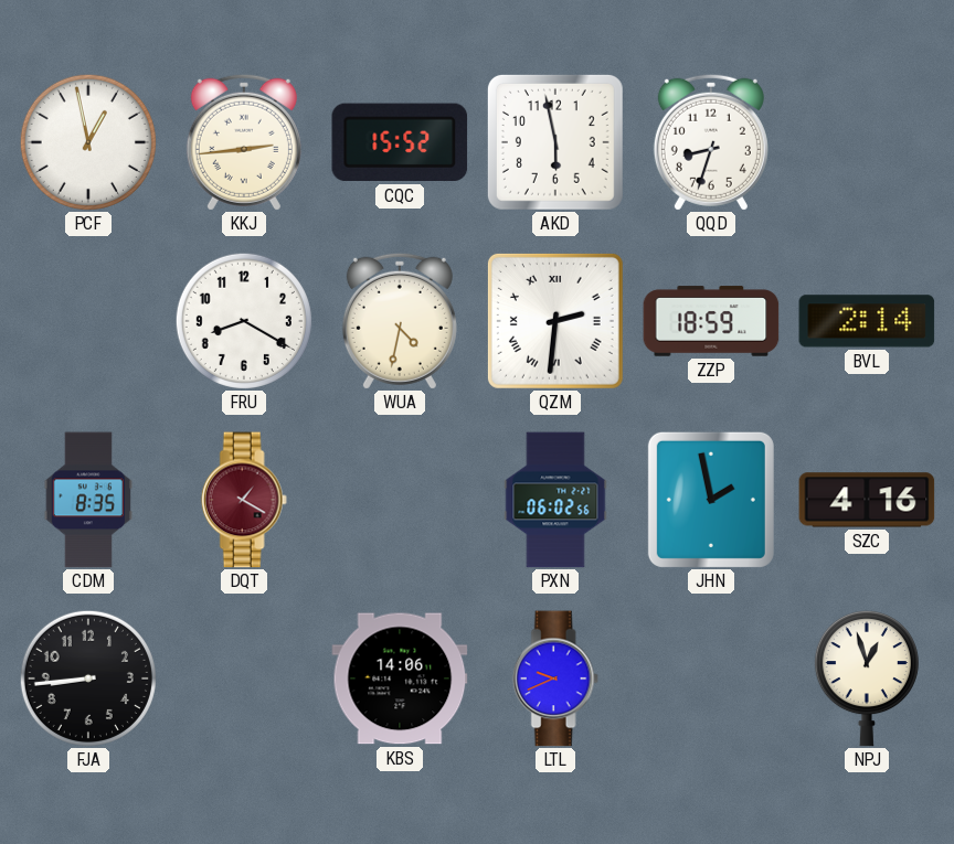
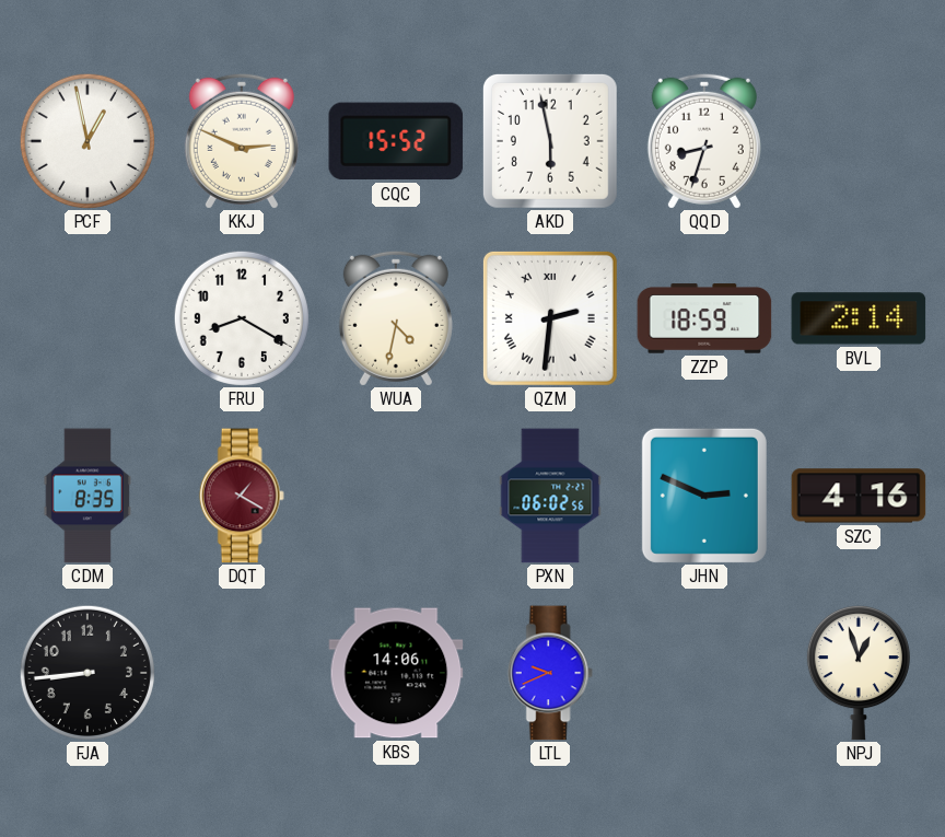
KKJ: 2:44 -> 2:49
JHN: 1:58 -> 2:49
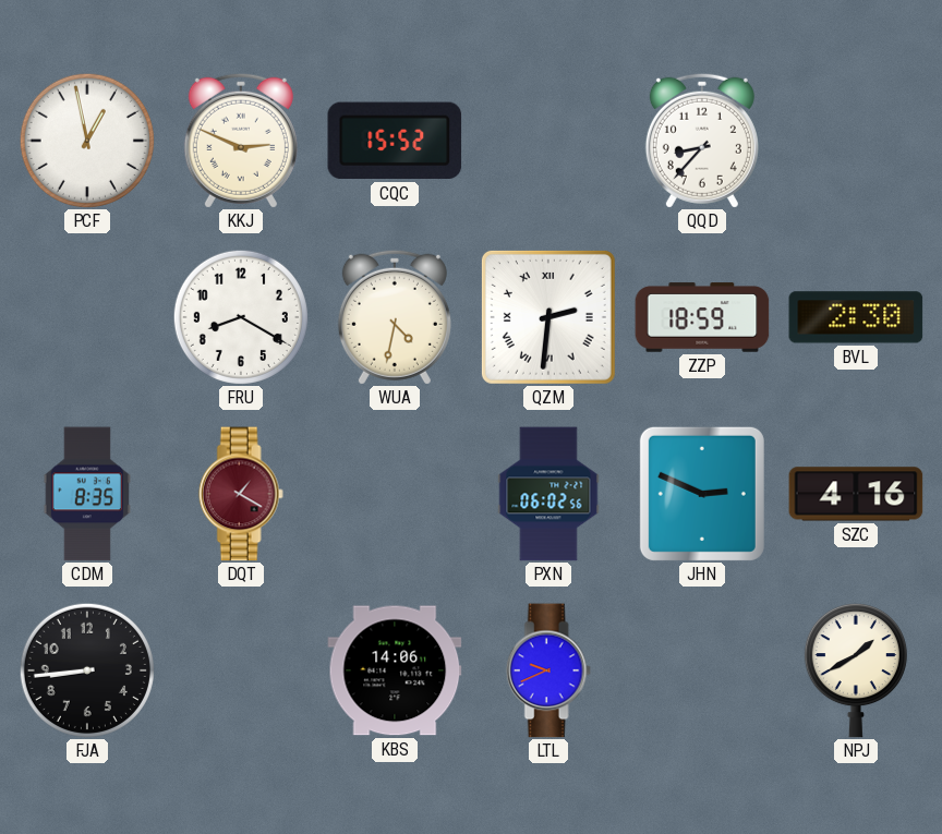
AKD: 5:58 -> none
QQD: 8:33 -> 8:37
BVL: 2:14 -> 2:30
NPJ: 12:57 -> 1:40
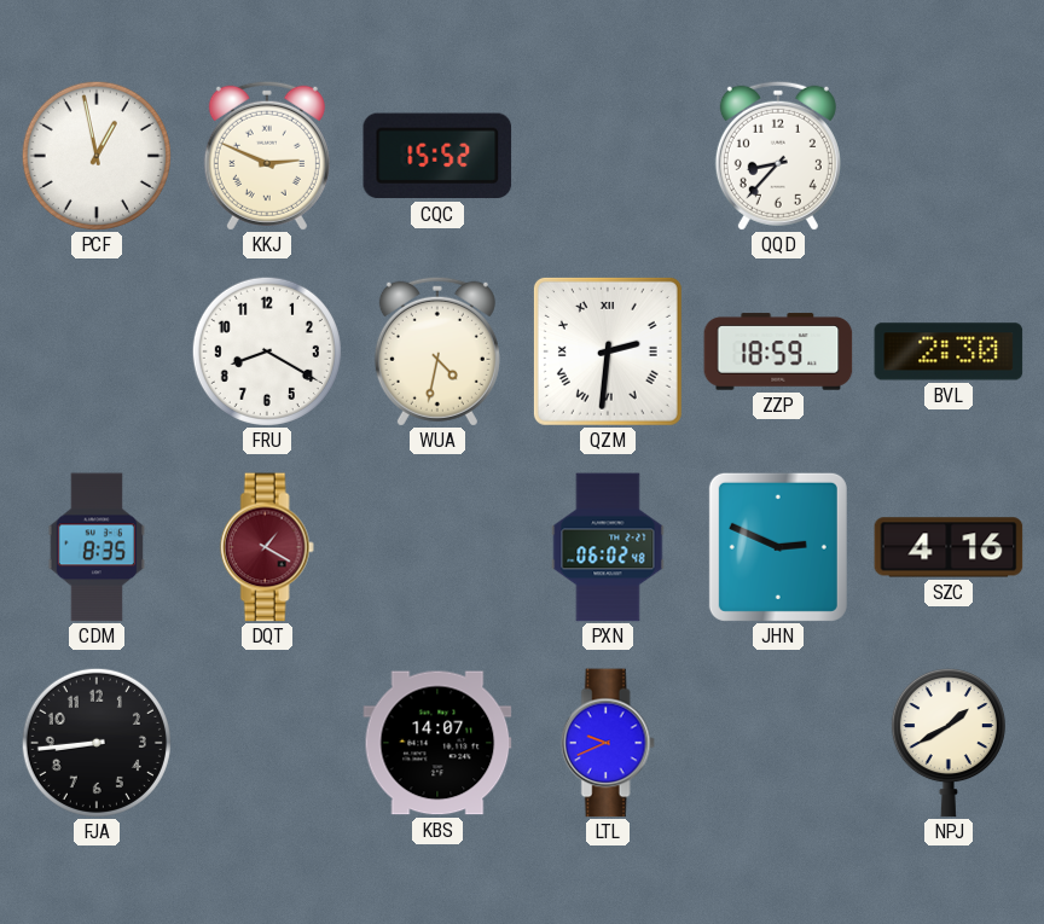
PXN: 06:02:56 -> 06:02:48
KBS: 14:06 -> 14:07
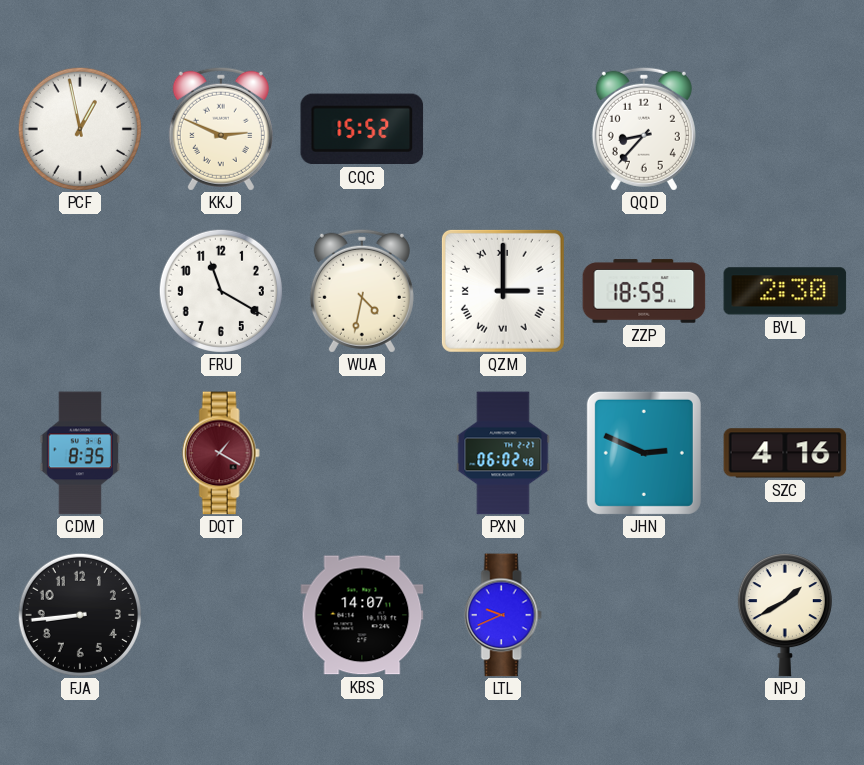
FRU: 8:20 -> 11:20
QZM: 2:31 -> 3:00
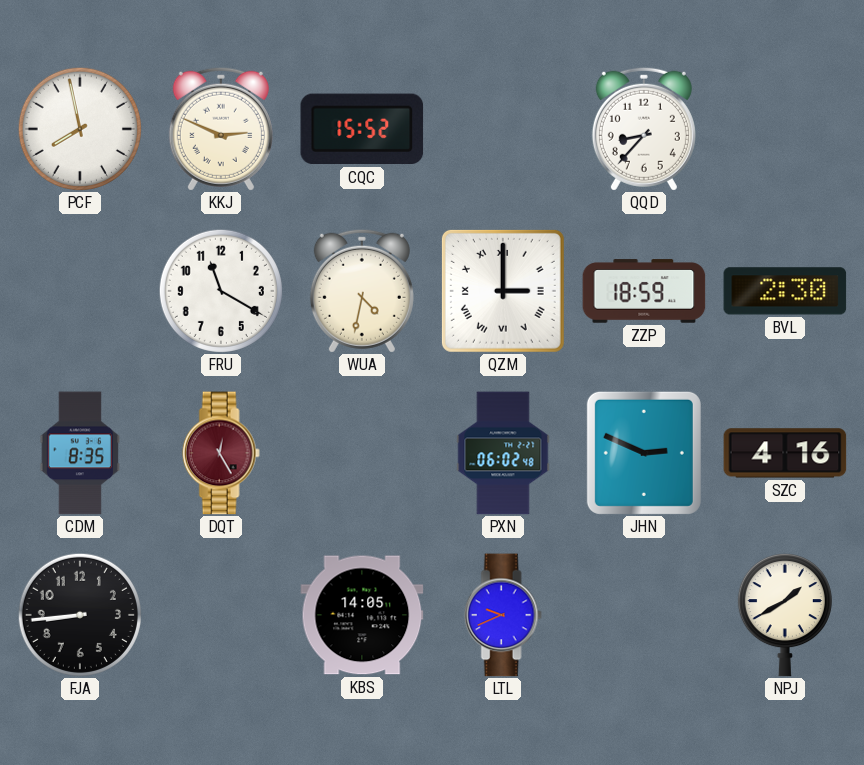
PCF: 12:58 -> 7:58
DQT: 1:20 -> 12:25
KBS: 14:07 -> 14:05
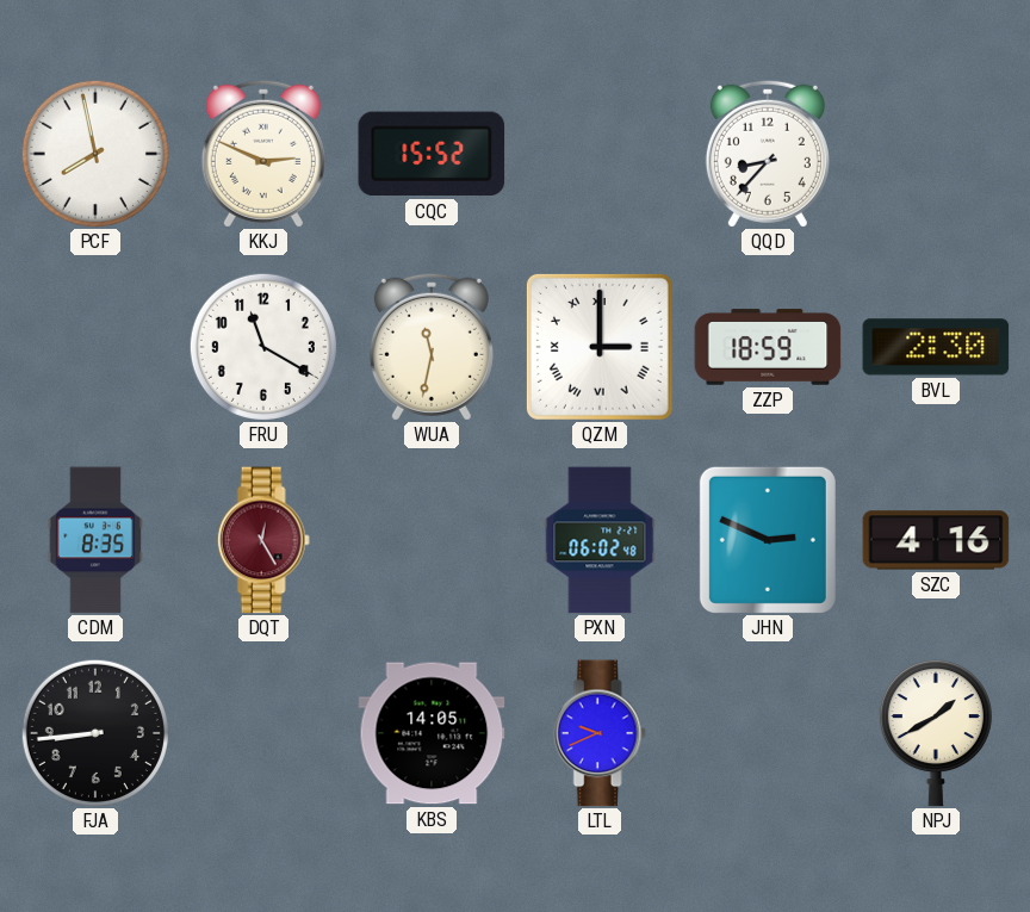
WUA: 4:32 -> 11:32
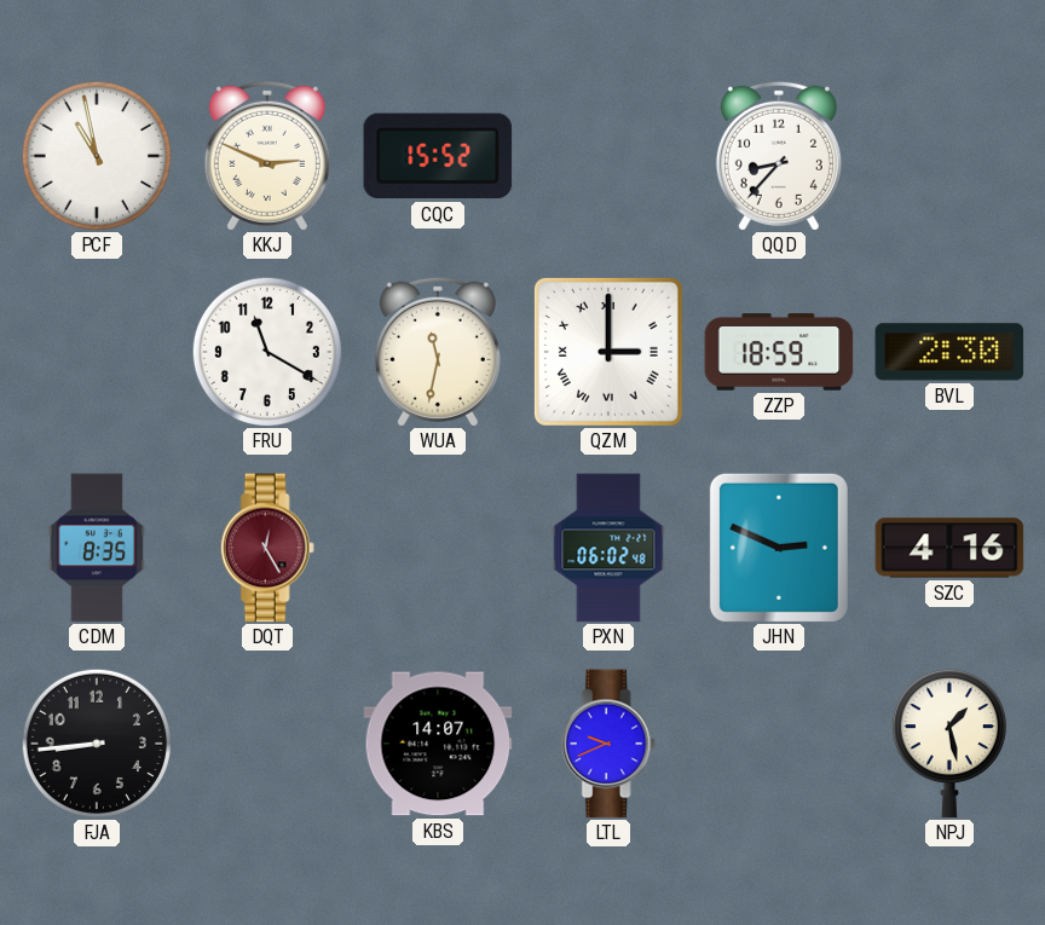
PCF: 7:58 -> 10:58
KBS: 14:05 -> 14:07
NPJ: 1:40 -> 1:28
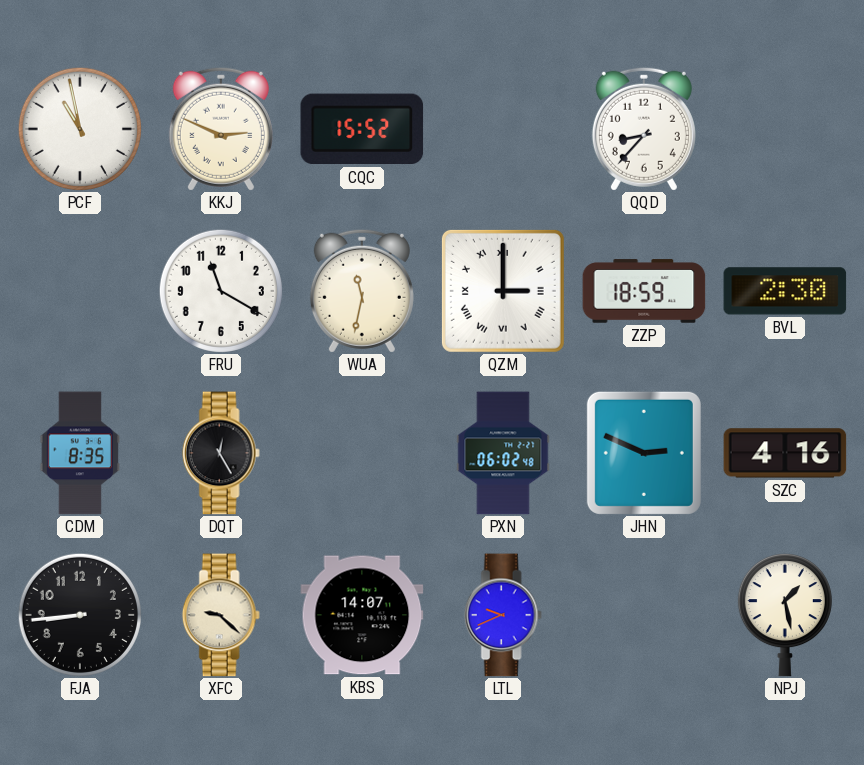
DQT dial: burgundy -> black
XFC: none -> 9:22
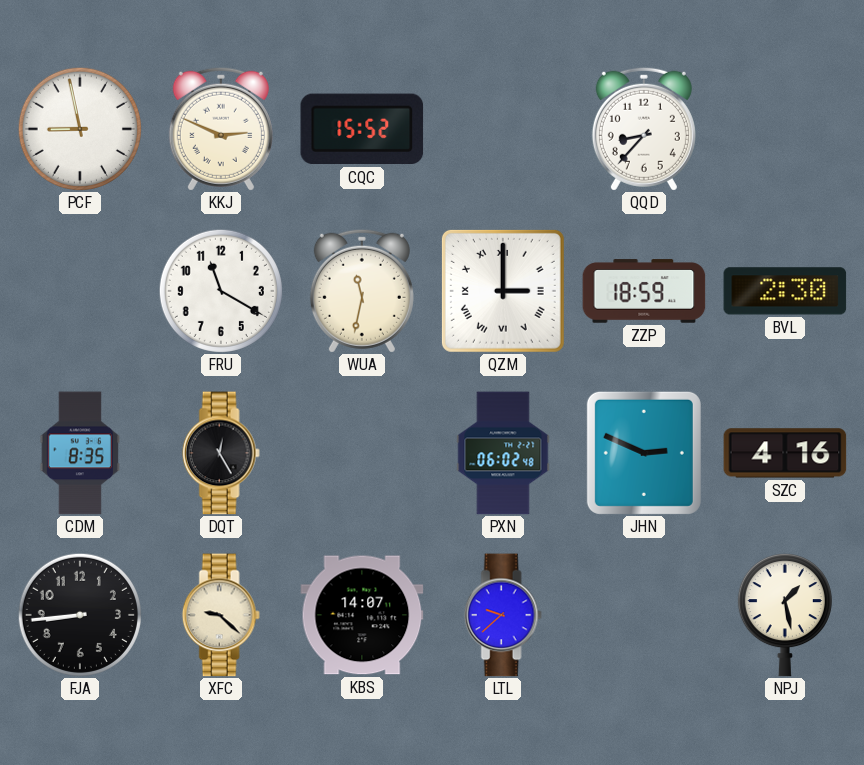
PCF: 10:58 -> 8:58
LTL: 9:41 -> 9:38
